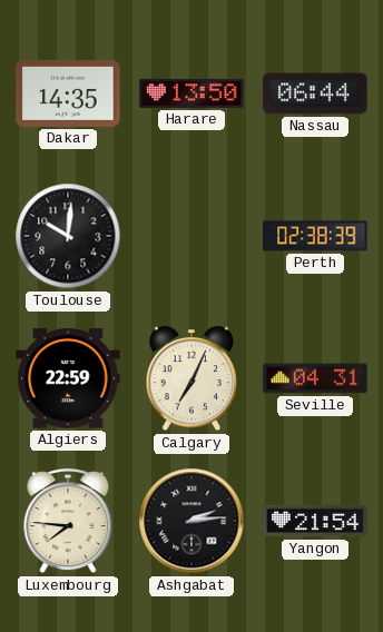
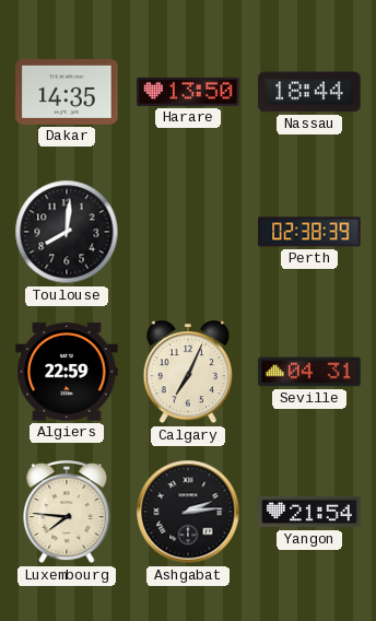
Nassau: 06:44 -> 18:44
Toulouse: 10:01 -> 8:01
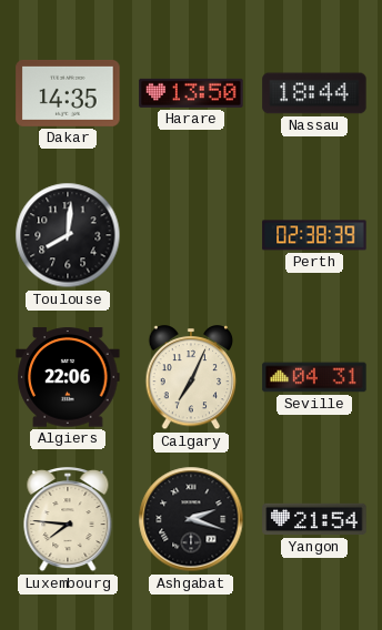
Algiers: 22:59 -> 22:06
Ashgabat: 2:14 -> 2:18
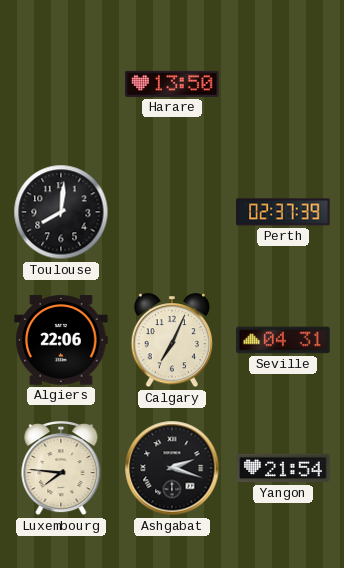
Dakar: 14:35 -> none
Nassau: 18:44 -> none
Perth: 02:38 -> 02:37
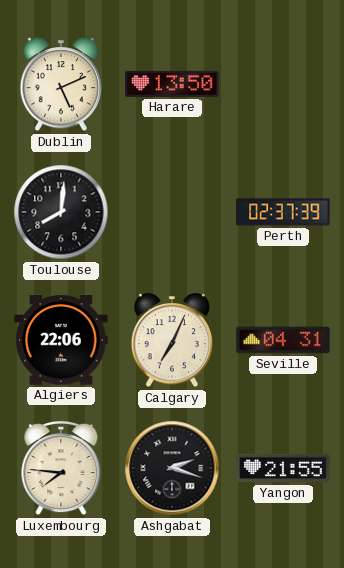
Dublin: none -> 5:11
Yangon: 21:54 -> 21:55
